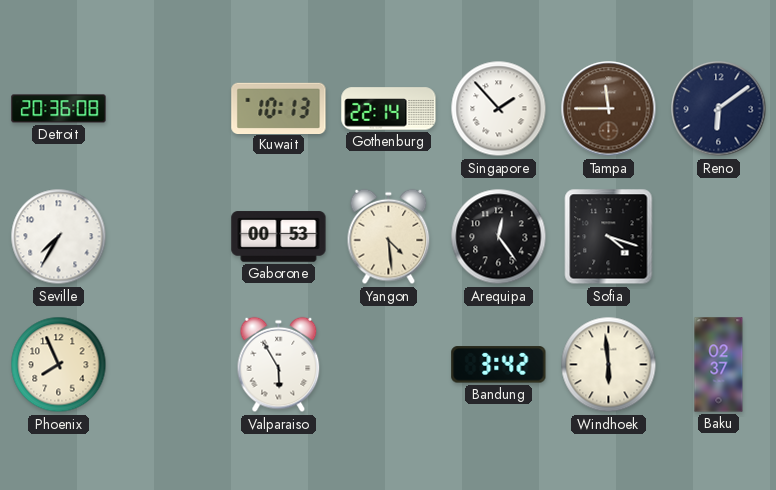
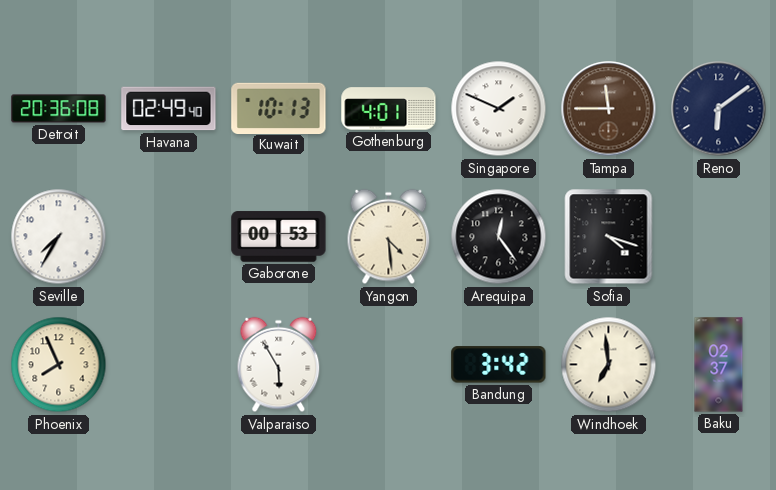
Havana: none -> 02:49
Gothenburg: 22:14 -> 4:01
Singapore: 1:53 -> 1:49
Windhoek: 5:59 -> 6:59
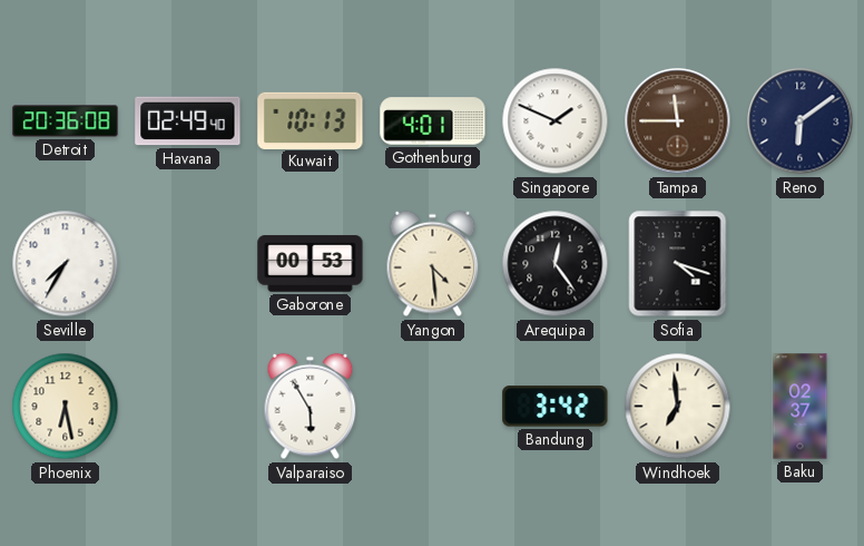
Phoenix: 7:56 -> 6:28
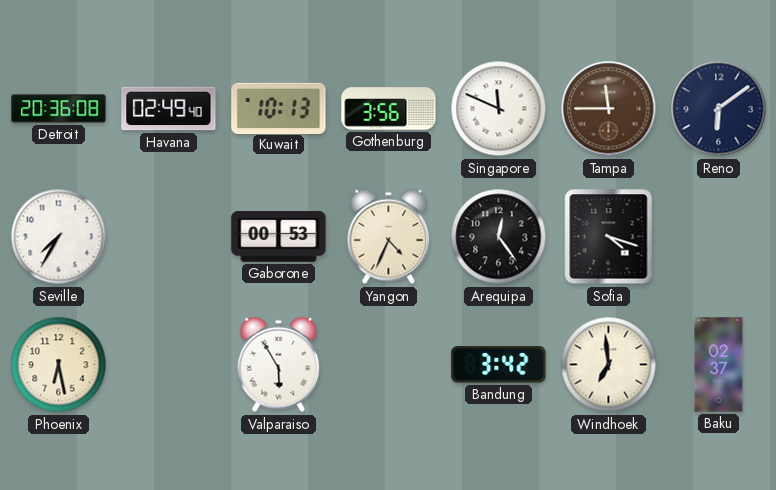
Gothenburg: 4:01 -> 3:56
Singapore: 1:49 -> 11:49
Yangon: 4:29 -> 4:34
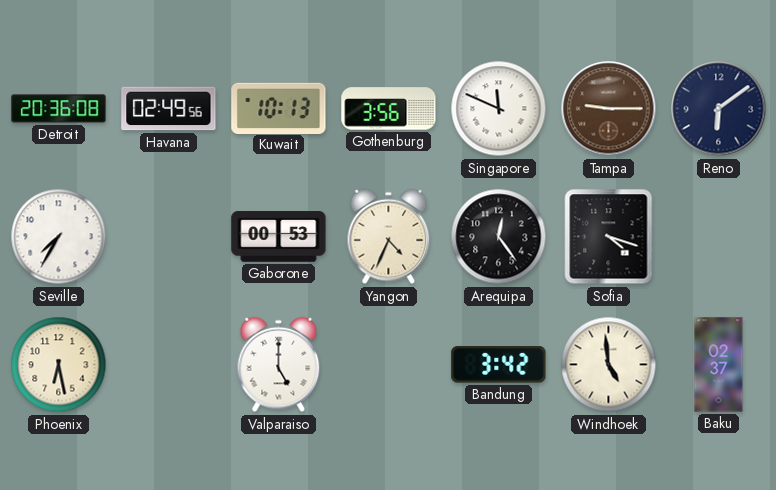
Havana: 02:49:40 -> 02:49:56
Tampa: 11:45 -> 9:15
Valparaiso: 5:55 -> 5:00
Windhoek: 6:59 -> 4:59
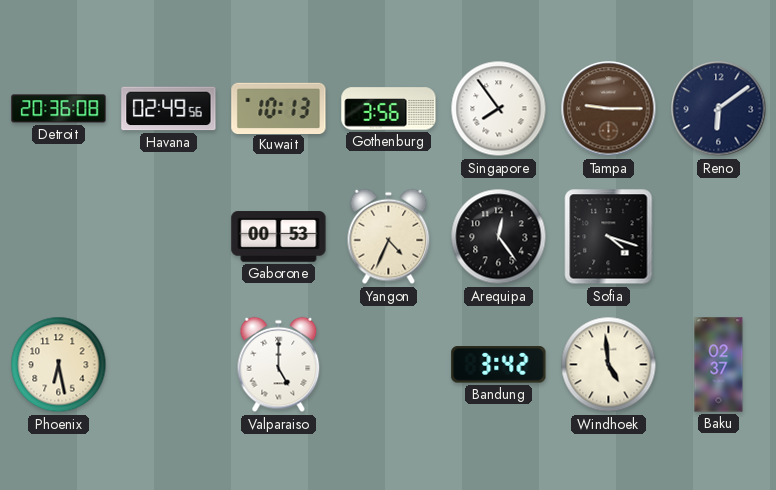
Singapore: 11:49 -> 7:54
Seville: 7:35 -> none
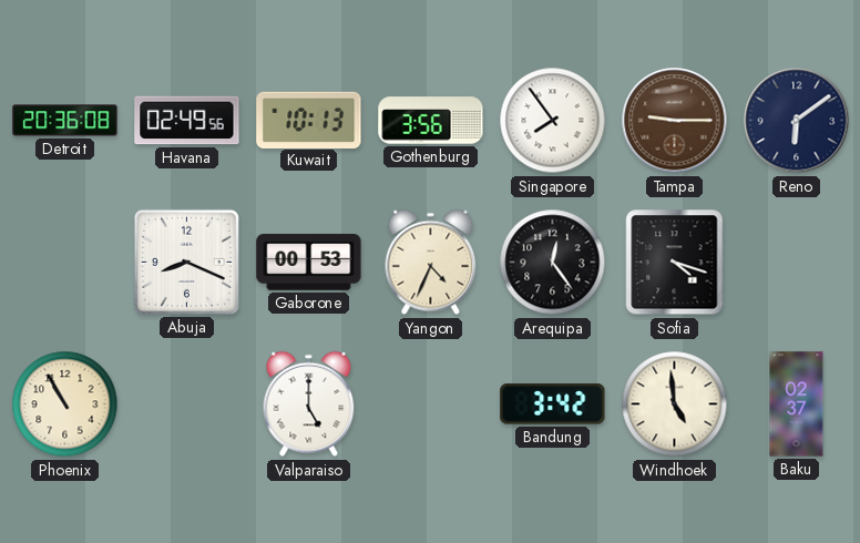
Abuja: none -> 8:19
Phoenix: 6:28 -> 10:55
